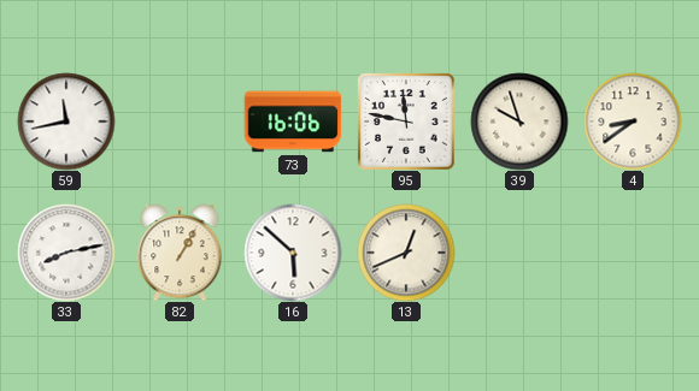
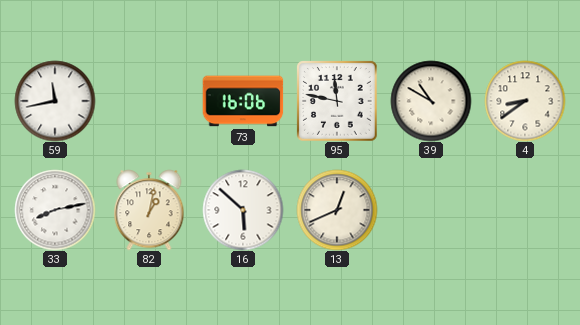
39: 9:57 -> 10:50
82: 1:05 -> 1:02
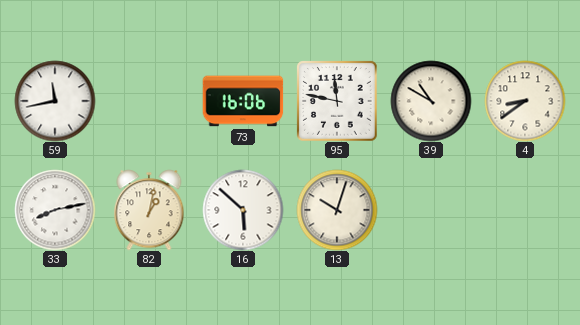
13: 12:41 -> 10:03
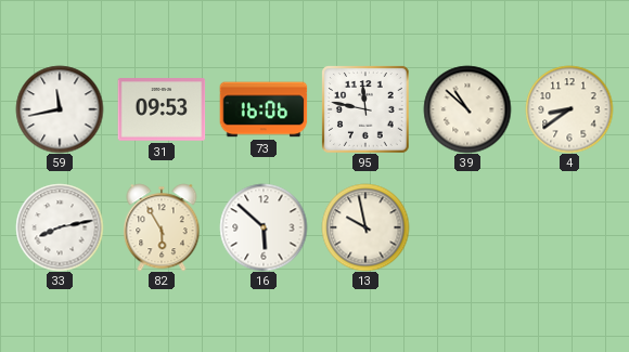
31: none -> 09:53
39: 10:50 -> 10:52
82: 1:02 -> 5:55
13: 10:03 -> 9:58
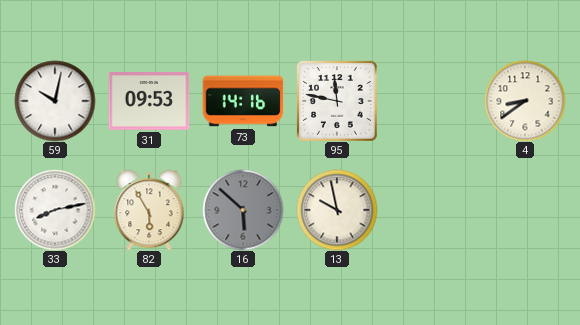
59: 11:43 -> 10:02
73: 16:06 -> 14:16
39: 10:52 -> none
16 dial: white -> grey
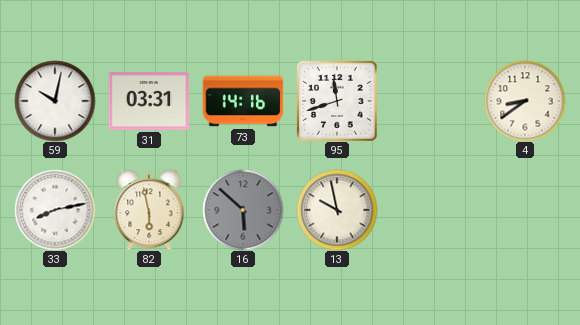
31: 09:53 -> 03:31
95: 11:47 -> 11:42
82: 5:55 -> 5:58
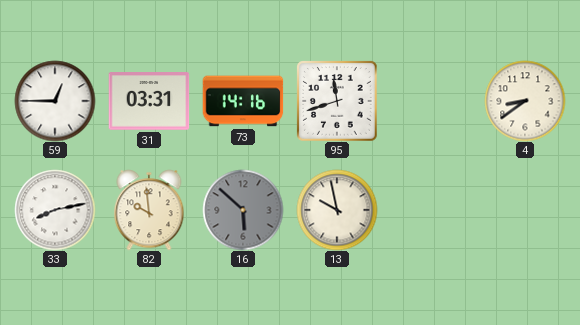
59: 10:02 -> 12:45
82: 5:58 -> 9:59
